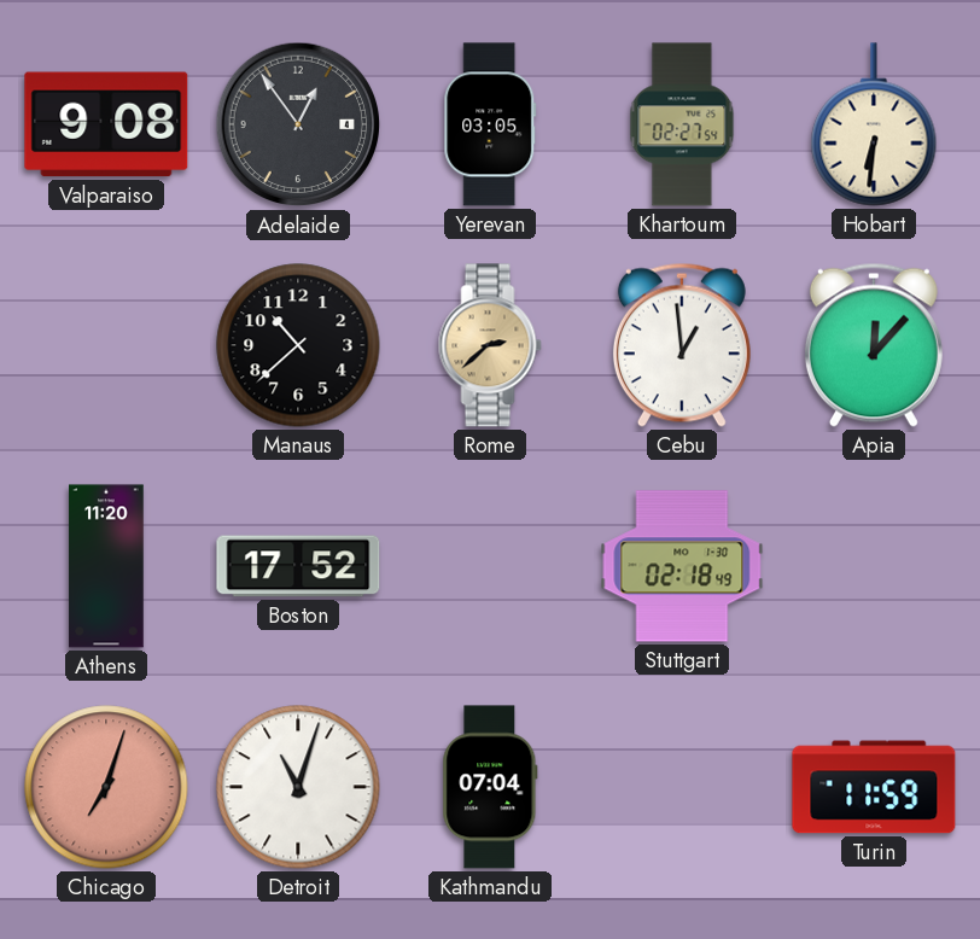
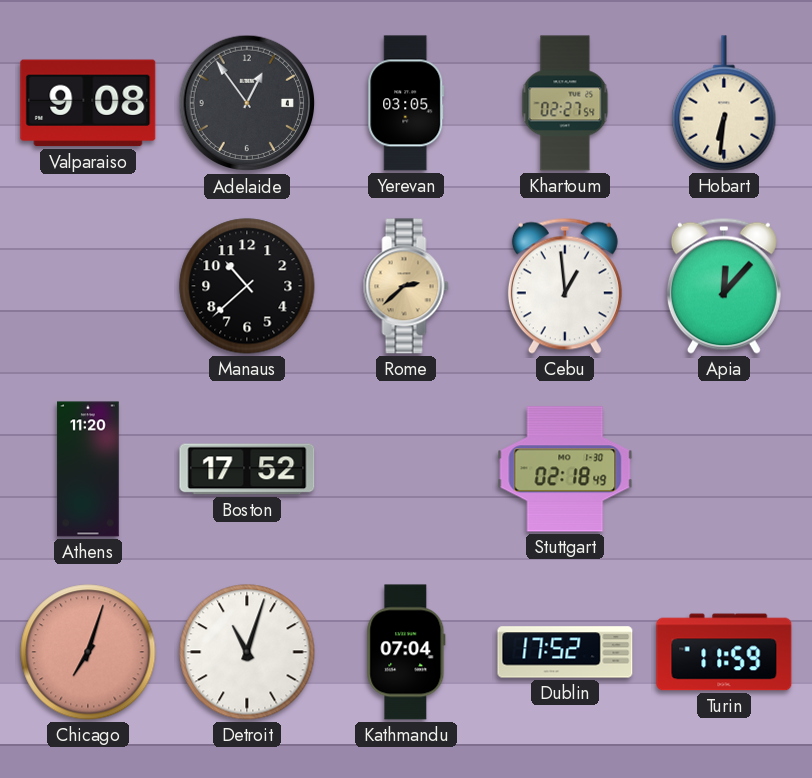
Dublin: none -> 17:52
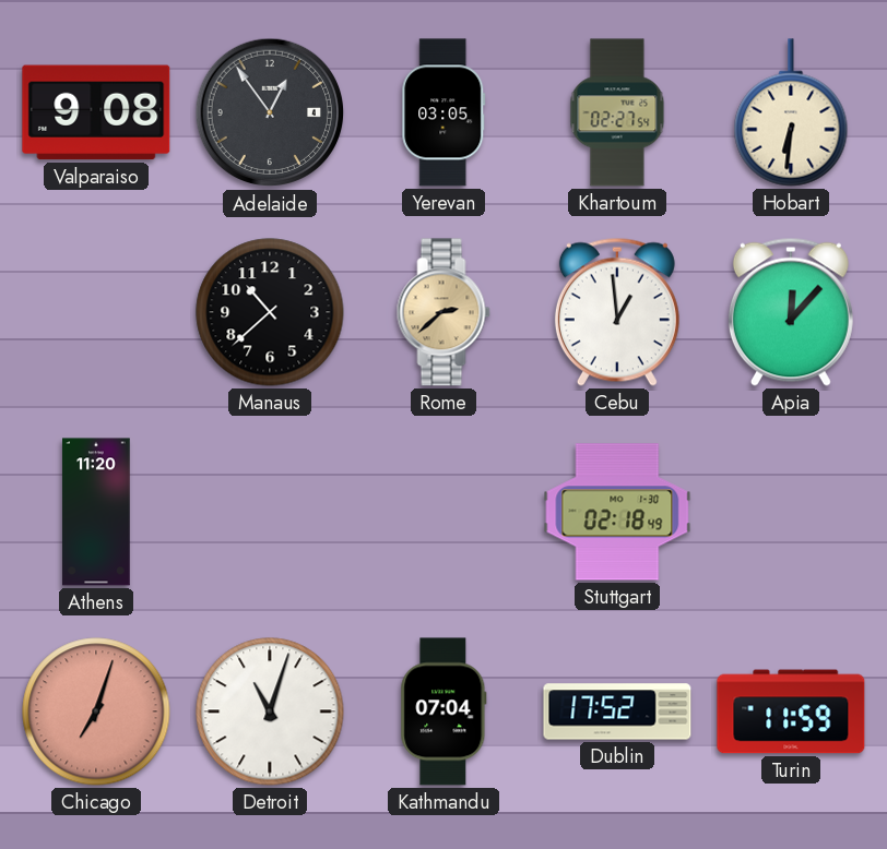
Boston: 17:52 -> none
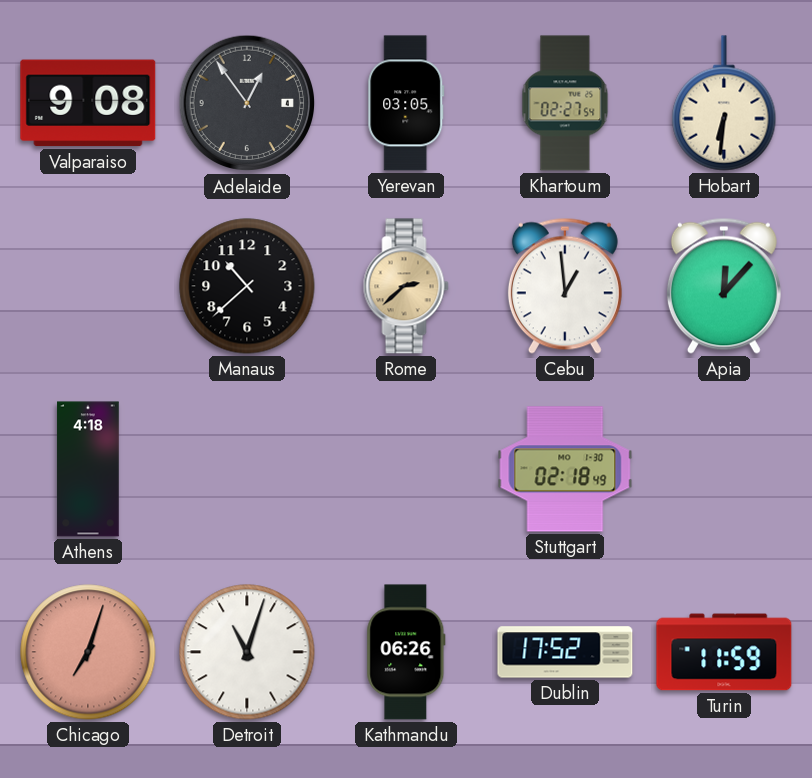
Athens: 11:20 -> 4:18
Kathmandu: 07:04 -> 06:26
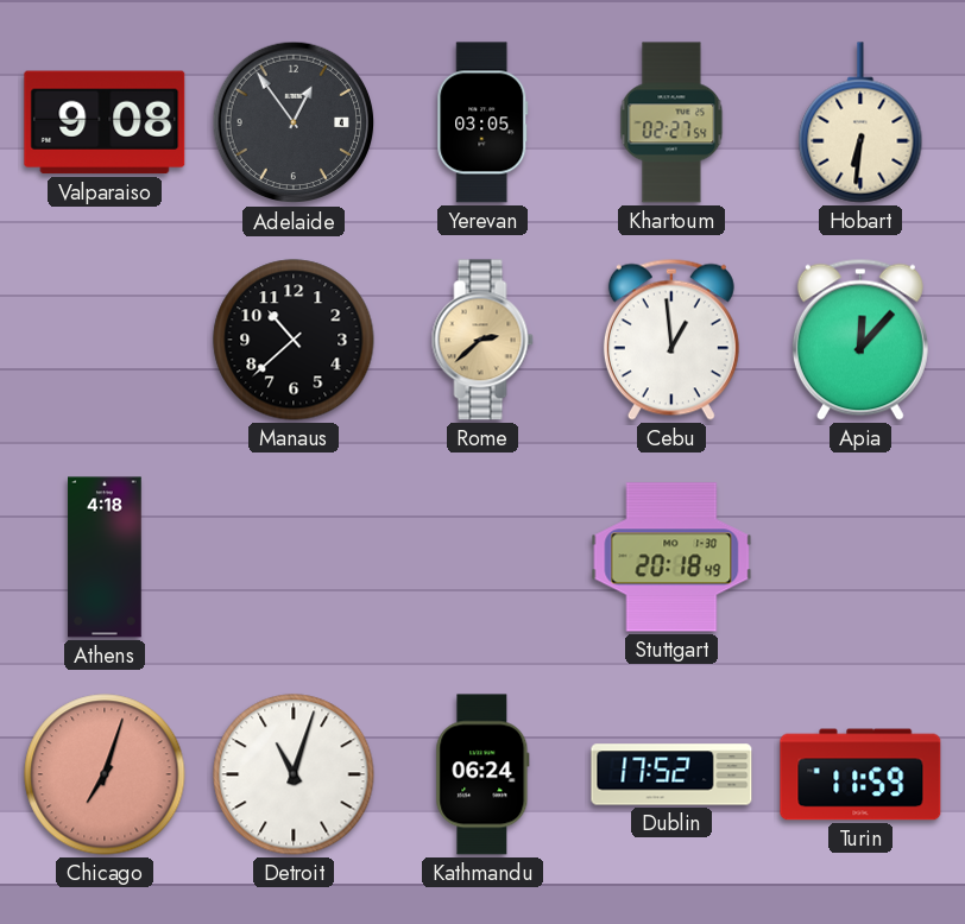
Stuttgart: 02:18 -> 20:18
Kathmandu: 06:26 -> 06:24
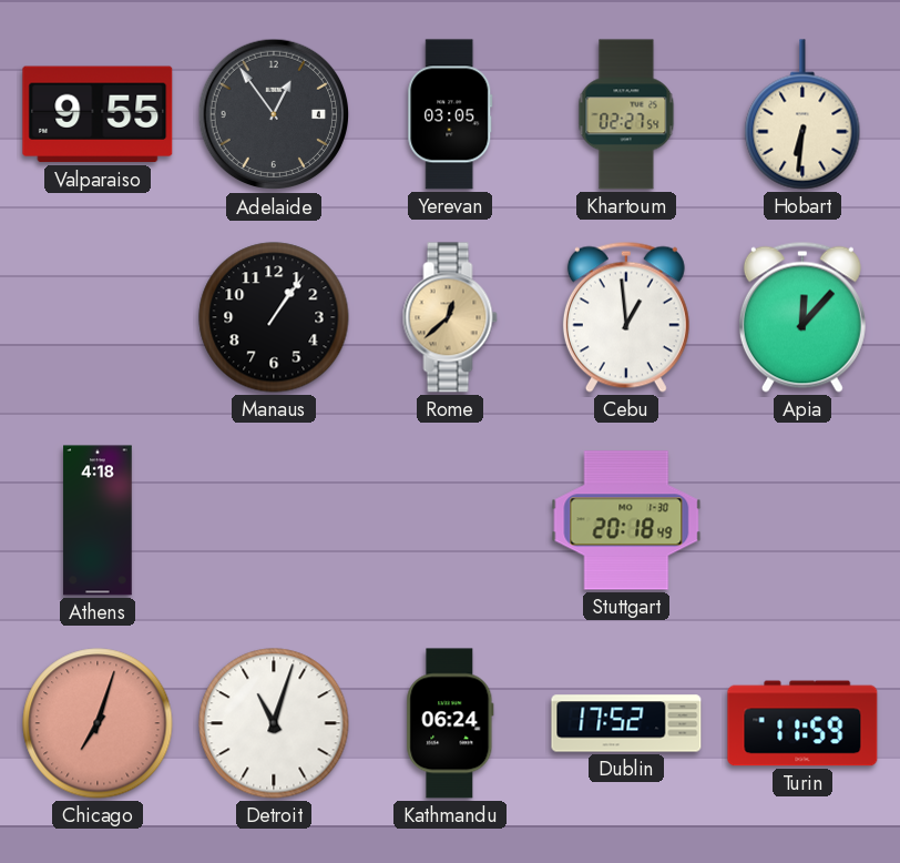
Valparaiso: 9:08 -> 9:55
Manaus: 10:38 -> 1:06
Rome: 2:38 -> 12:38
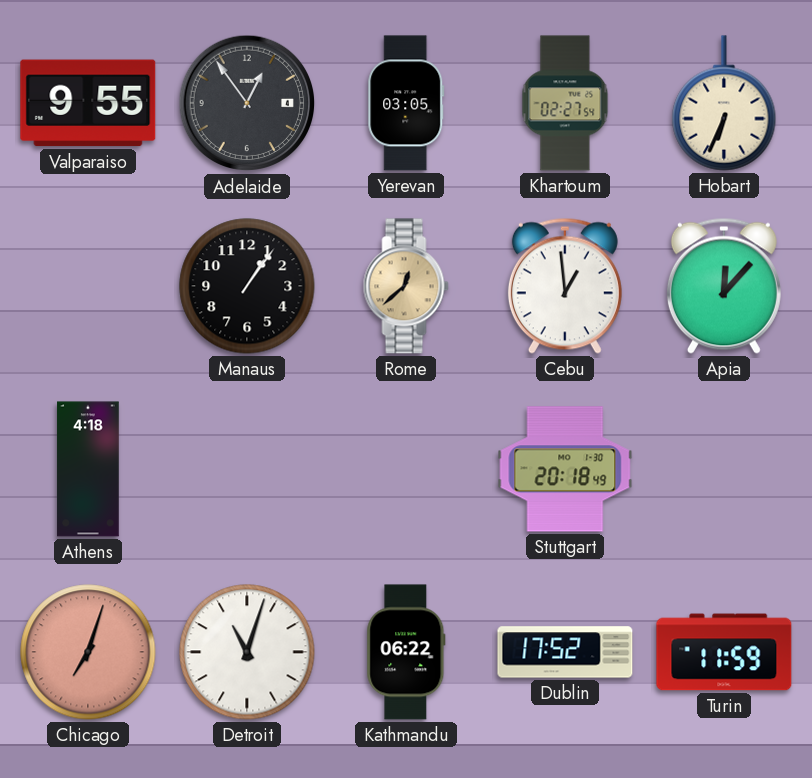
Hobart: 6:31 -> 6:34
Kathmandu: 06:24 -> 06:22
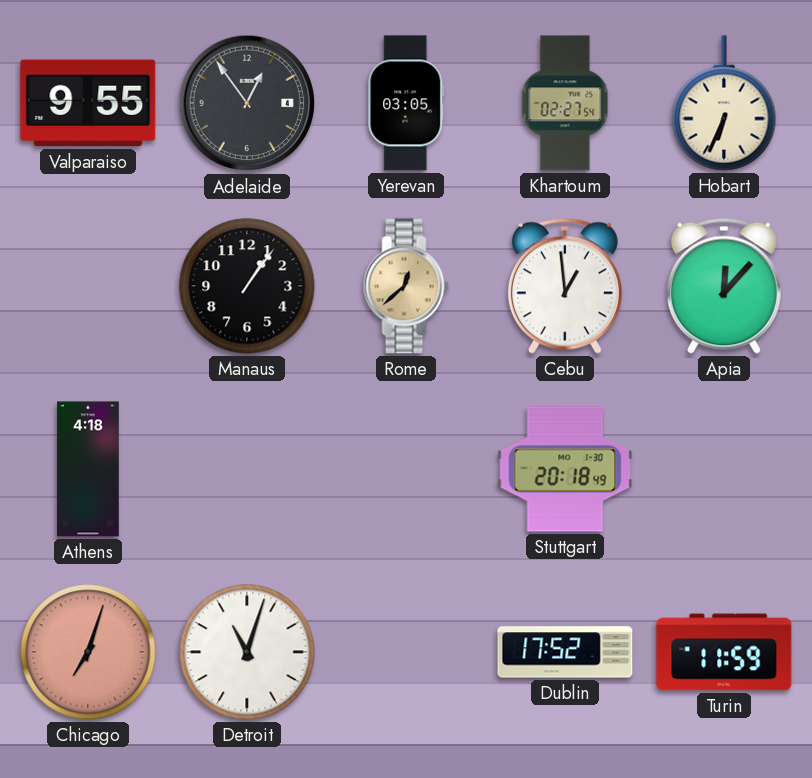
Kathmandu: 06:22 -> none
